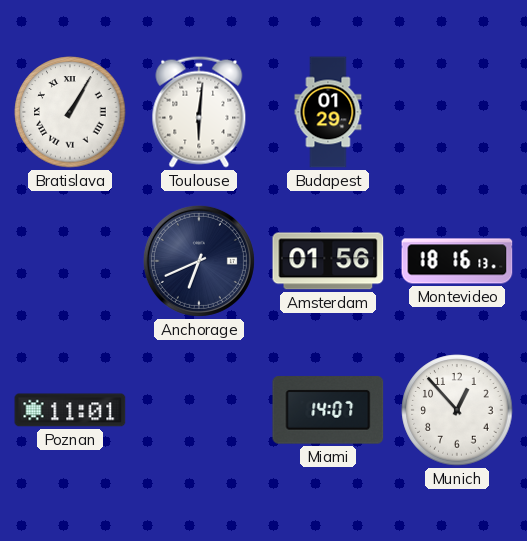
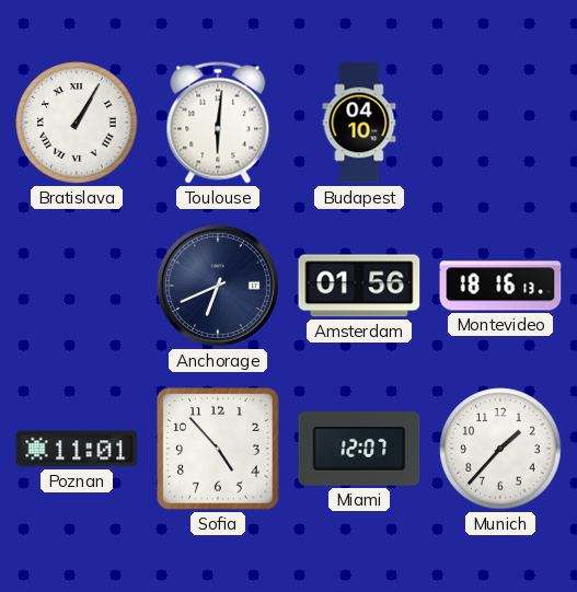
Budapest: 01:29 -> 04:10
Sofia: none -> 4:53
Miami: 14:07 -> 12:07
Munich: 12:53 -> 1:37
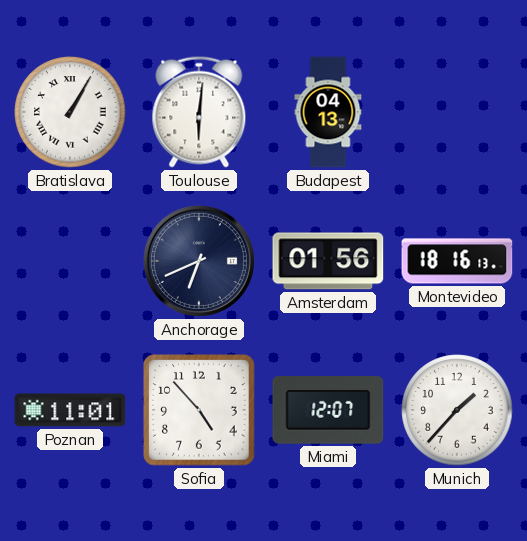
Budapest: 04:10 -> 04:13
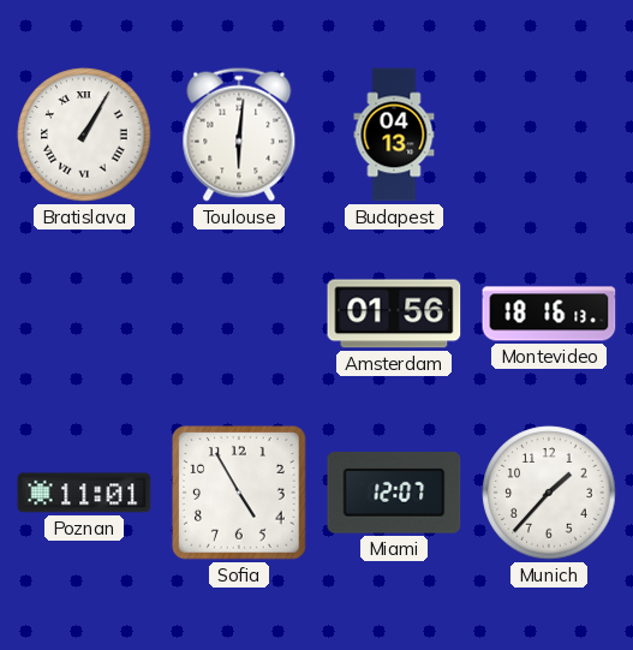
Anchorage: 6:41 -> none
Sofia: 4:53 -> 4:55
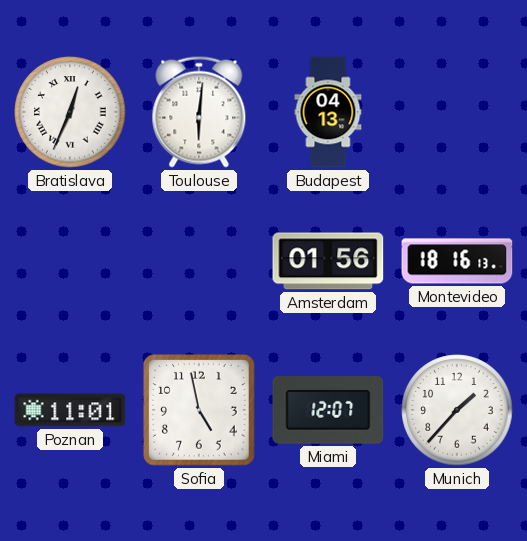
Bratislava: 1:05 -> 12:34
Sofia: 4:55 -> 4:58
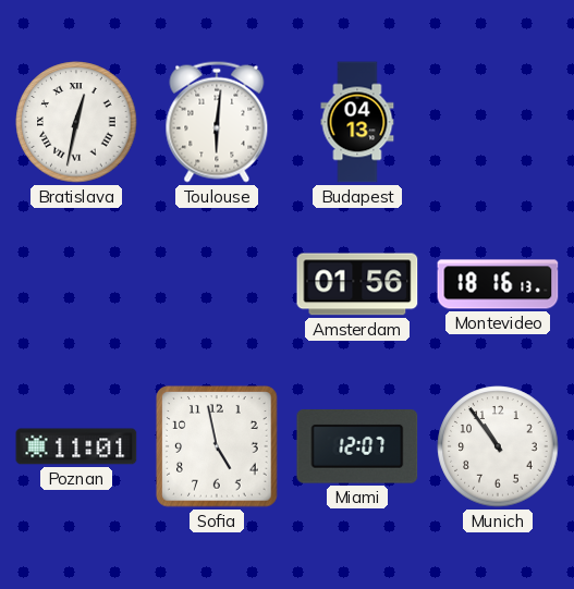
Bratislava: 12:34 -> 12:32
Munich: 1:37 -> 10:54
